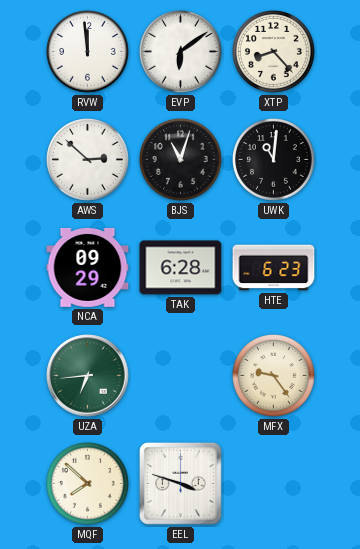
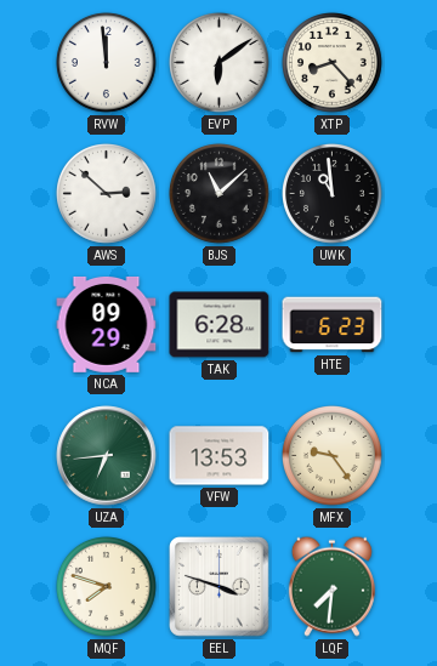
BJS: 11:03 -> 11:08
UWK: 11:01 -> 10:59
VFW: none -> 13:53
MQF: 7:52 -> 7:48
LQF: none -> 7:31
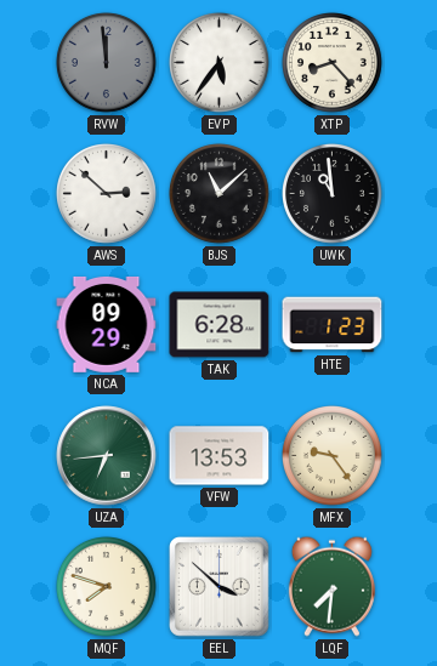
RVW dial: white -> grey
EVP: 6:09 -> 5:36
HTE: 6:23 -> 1:23
EEL: 3:48 -> 3:52
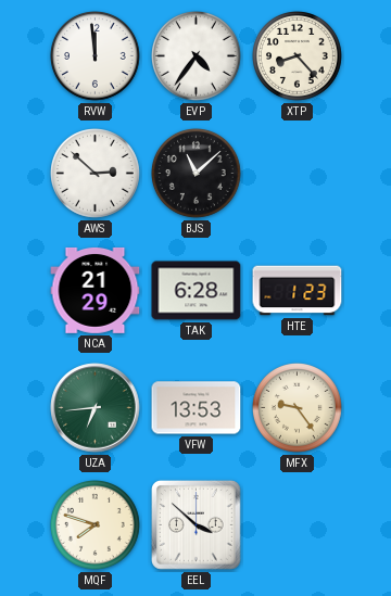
RVW dial: grey -> white
EVP: 5:36 -> 4:36
UWK: 10:59 -> none
NCA: 09:29 -> 21:29
LQF: 7:31 -> none
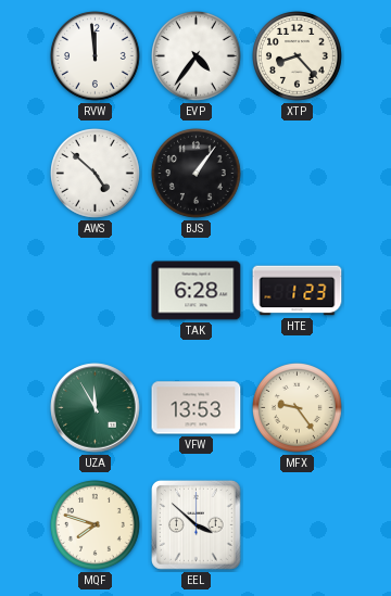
AWS: 2:52 -> 4:52
BJS: 11:08 -> 1:06
NCA: 21:29 -> none
UZA: 6:44 -> 11:55
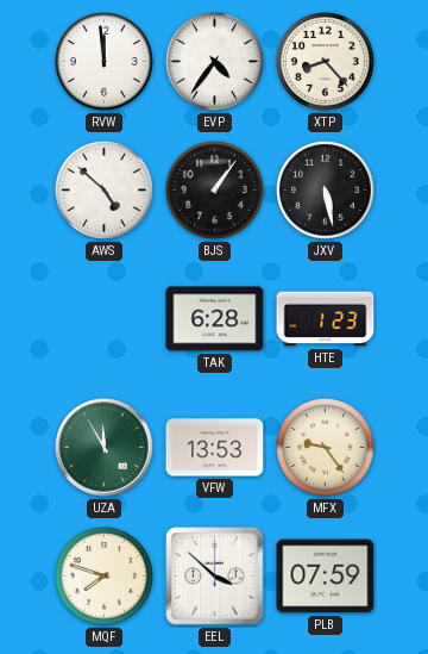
JXV: none -> 5:28
PLB: none -> 07:59
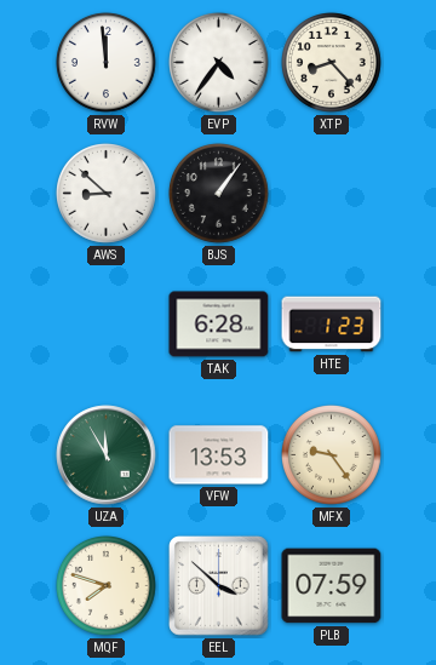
AWS: 4:52 -> 8:52
JXV: 5:28 -> none
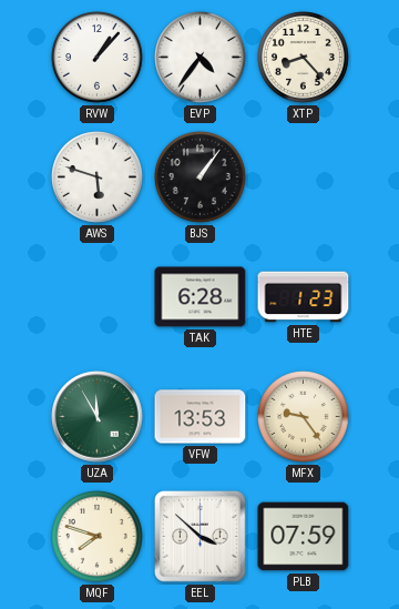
RVW: 11:59 -> 1:07
AWS: 8:52 -> 5:48
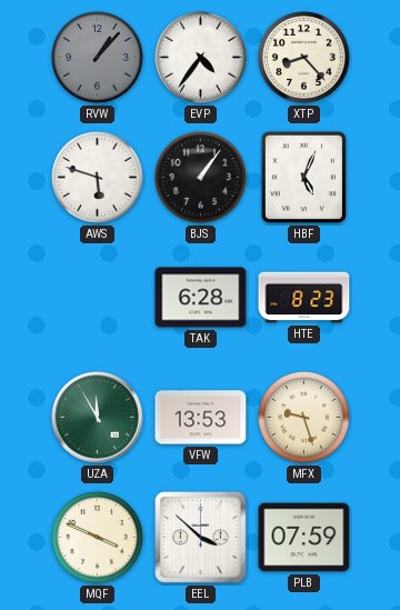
RVW dial: white -> grey
HBF: none -> 5:04
HTE: 1:23 -> 8:23
MFX: 9:24 -> 9:27
MQF: 7:48 -> 3:49
